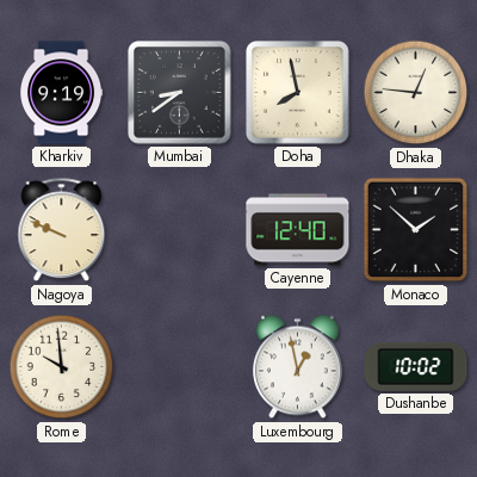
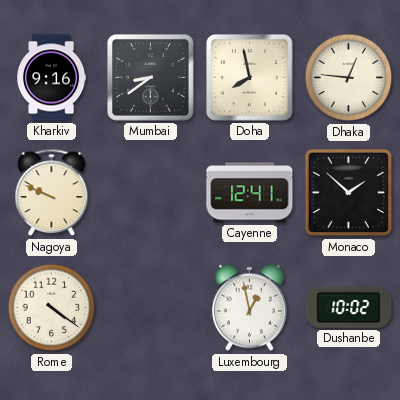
Kharkiv: 9:19 -> 9:16
Cayenne: 12:40 -> 12:41
Rome: 9:59 -> 4:21
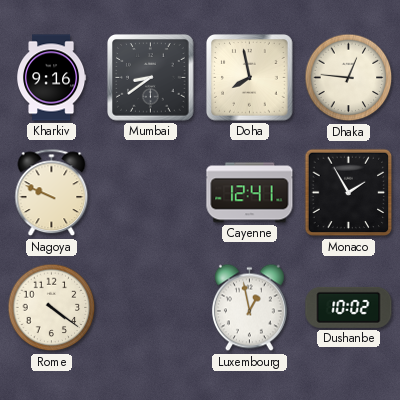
Monaco: 1:52 -> 1:55
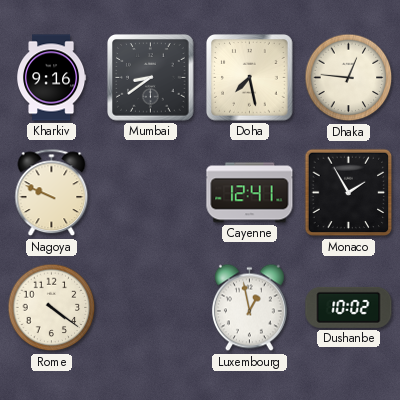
Doha: 7:58 -> 7:28
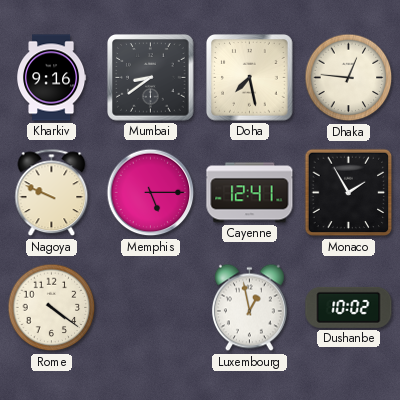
Memphis: none -> 5:15
